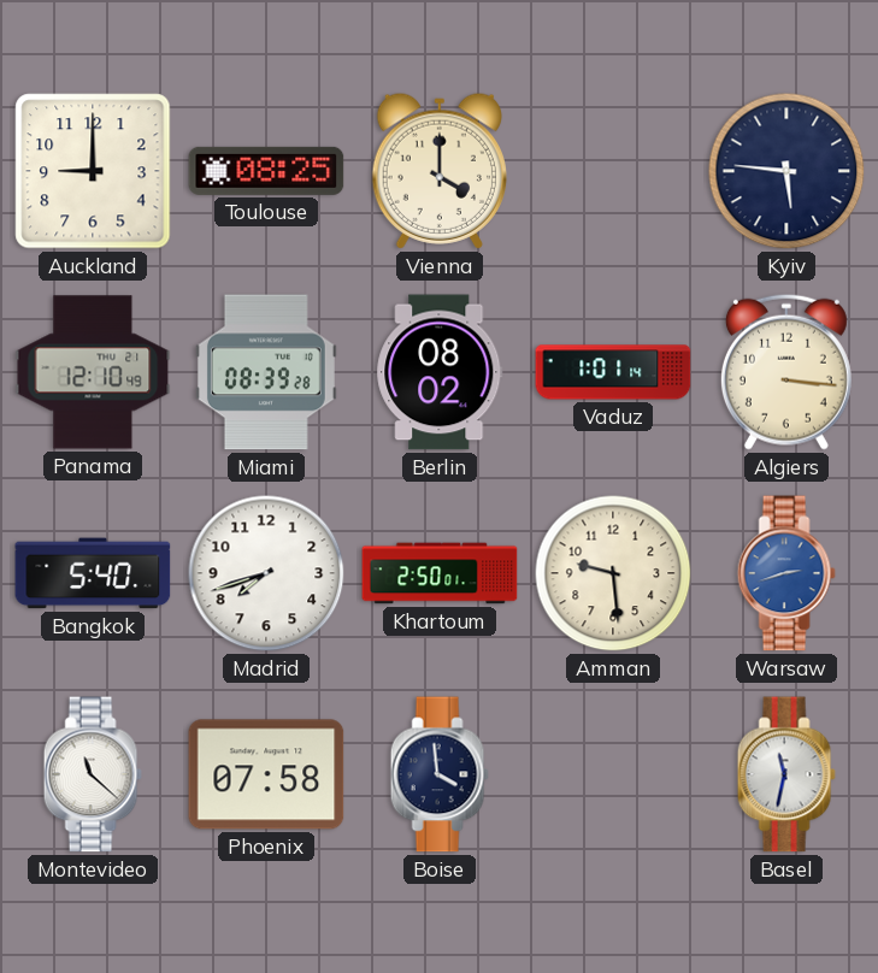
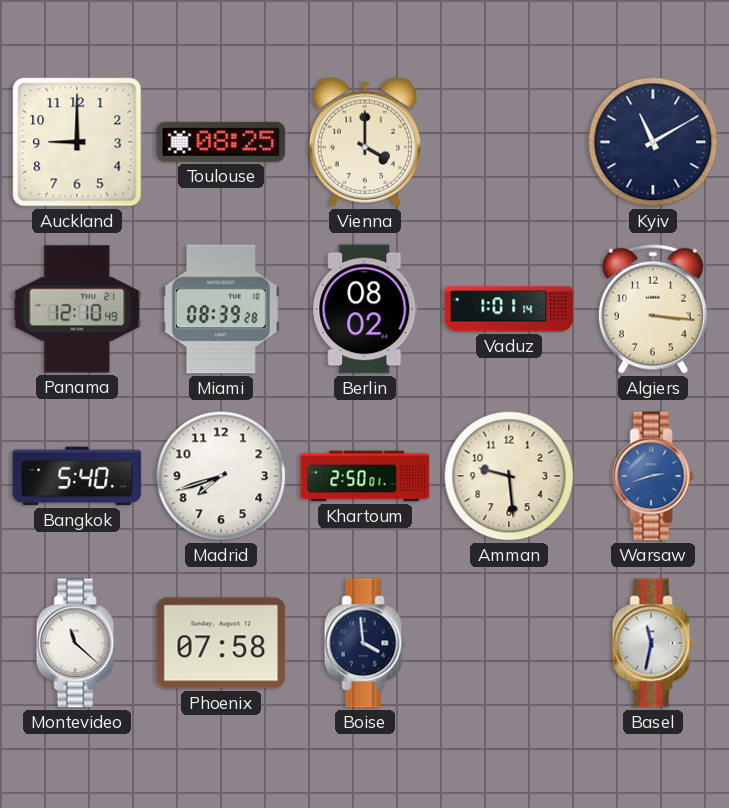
Kyiv: 5:46 -> 11:10
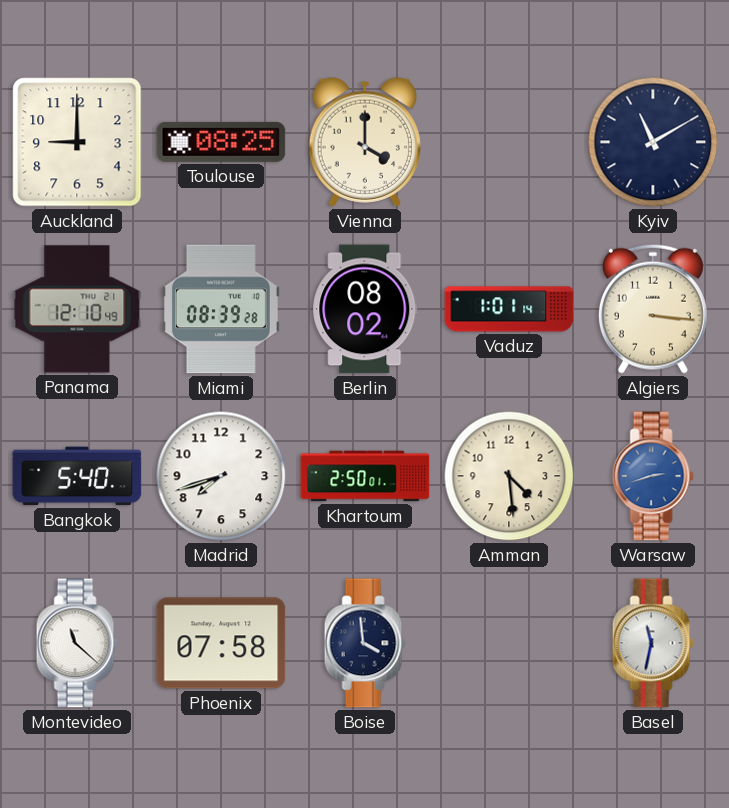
Amman: 9:29 -> 4:29
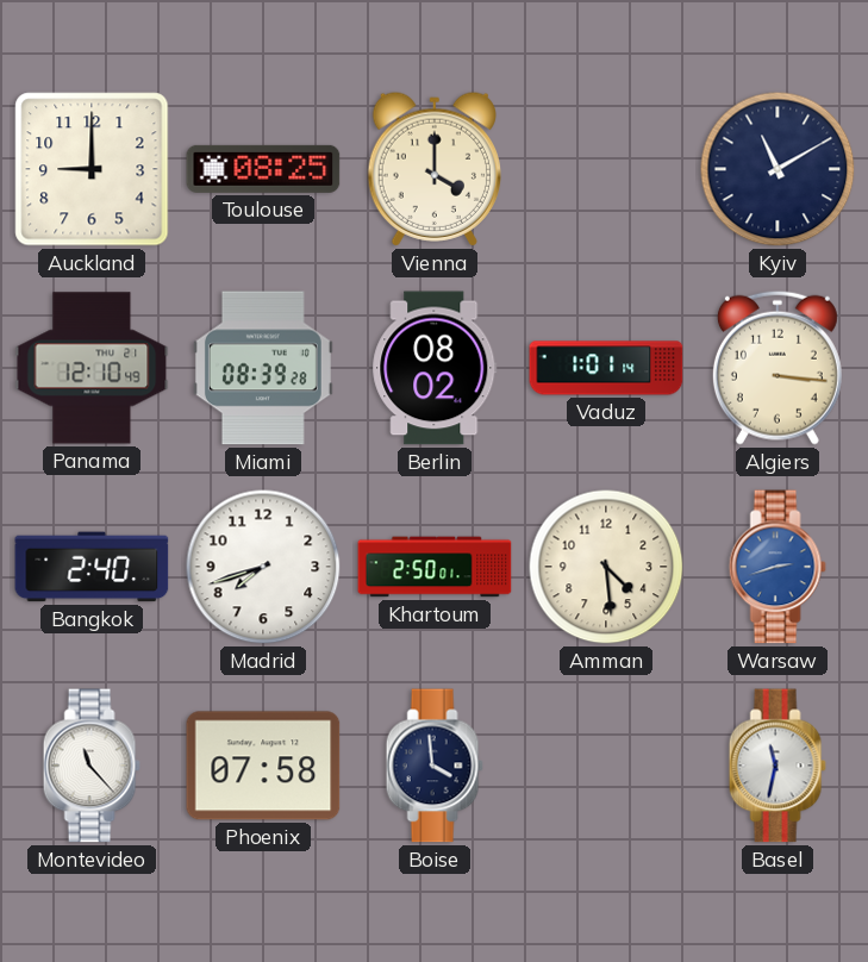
Bangkok: 5:40 -> 2:40
Montevideo: 11:22 -> 11:23
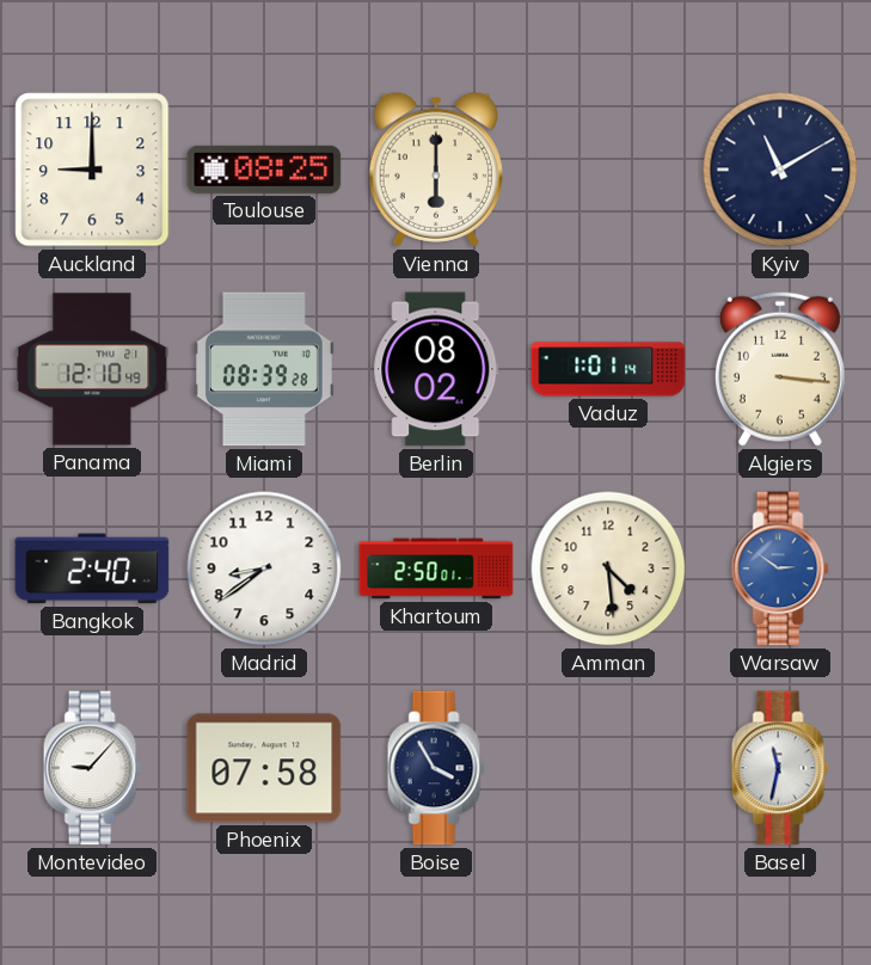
Vienna: 4:00 -> 6:00
Madrid: 7:42 -> 8:39
Warsaw: 2:42 -> 2:51
Montevideo: 11:23 -> 9:07
Boise: 3:59 -> 3:55
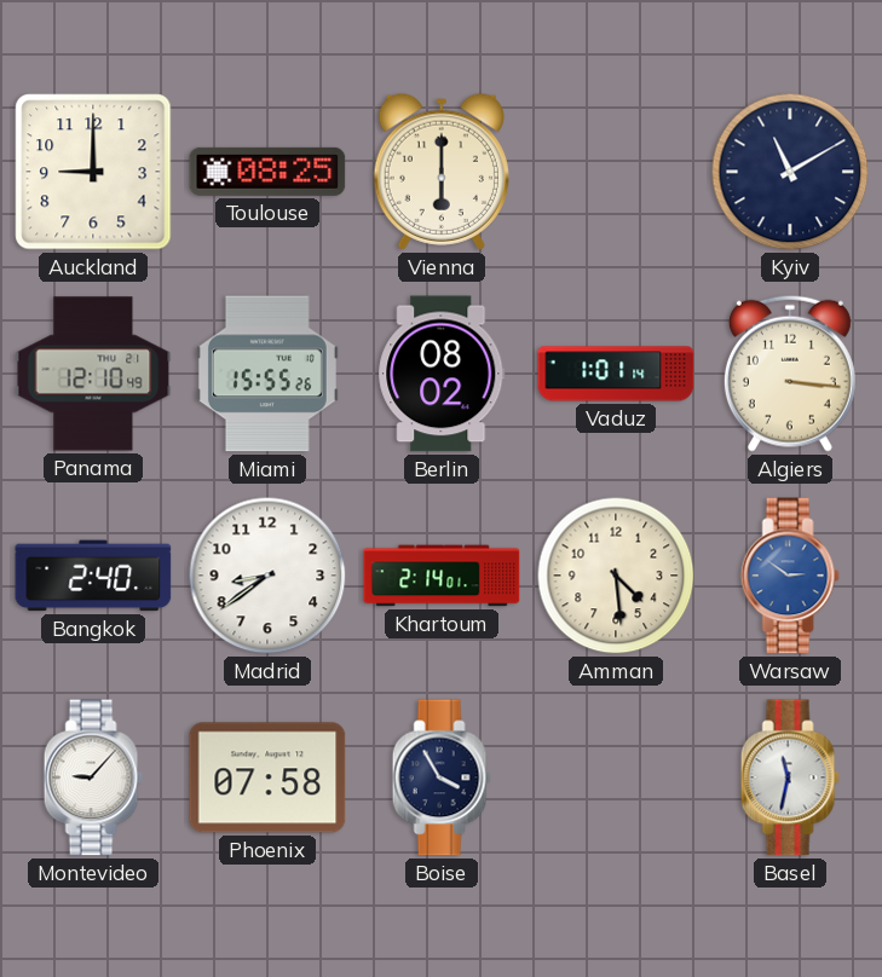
Miami: 08:39 -> 15:55
Khartoum: 2:50 -> 2:14
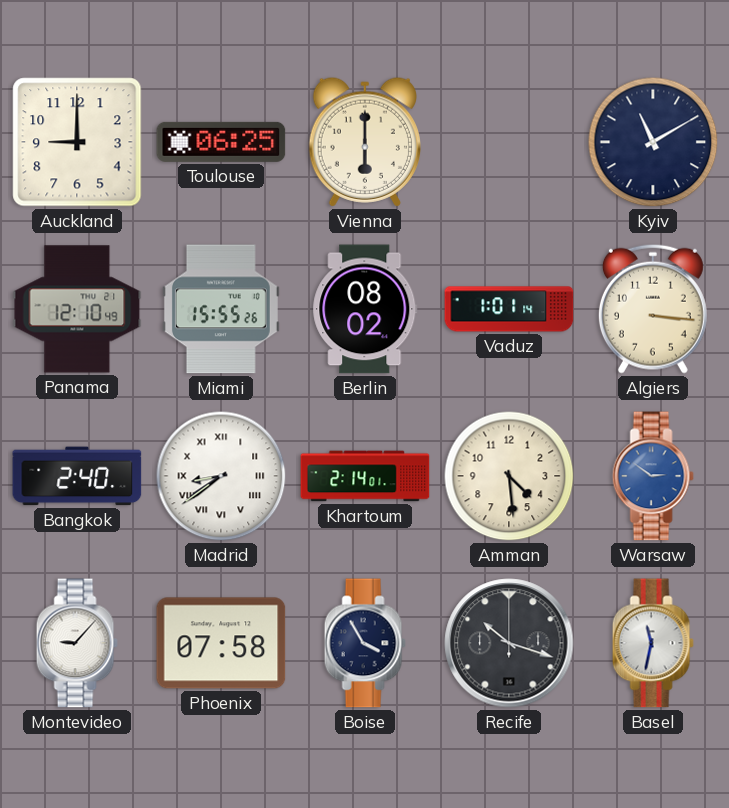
Toulouse: 08:25 -> 06:25
Madrid numerals: Arabic -> Roman
Recife: none -> 10:18
